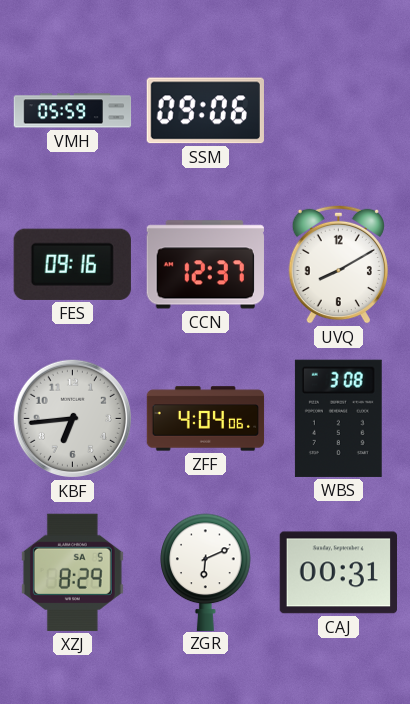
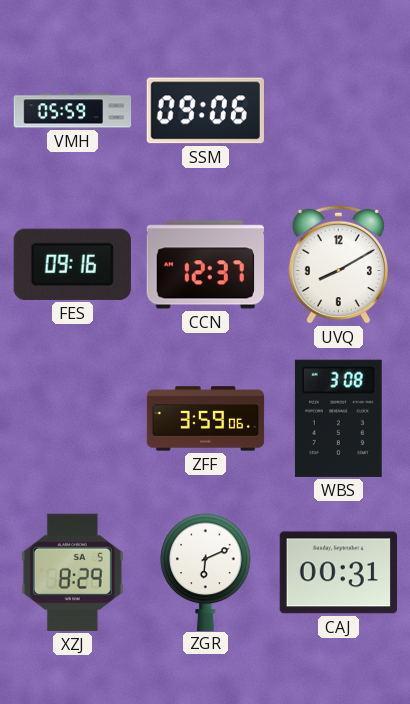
KBF: 6:44 -> none
ZFF: 4:04 -> 3:59
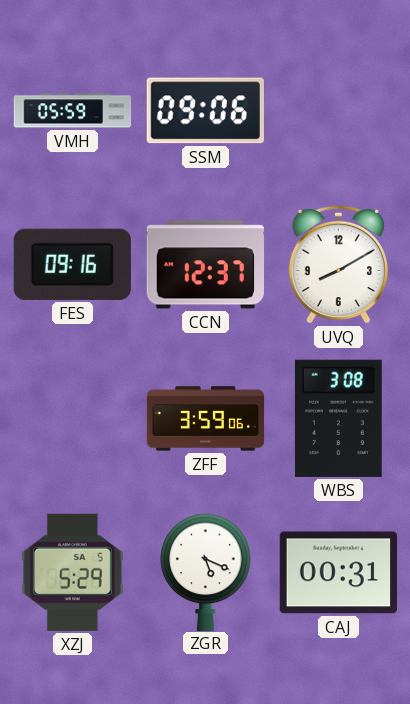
XZJ: 8:29 -> 5:29
ZGR: 6:11 -> 5:19
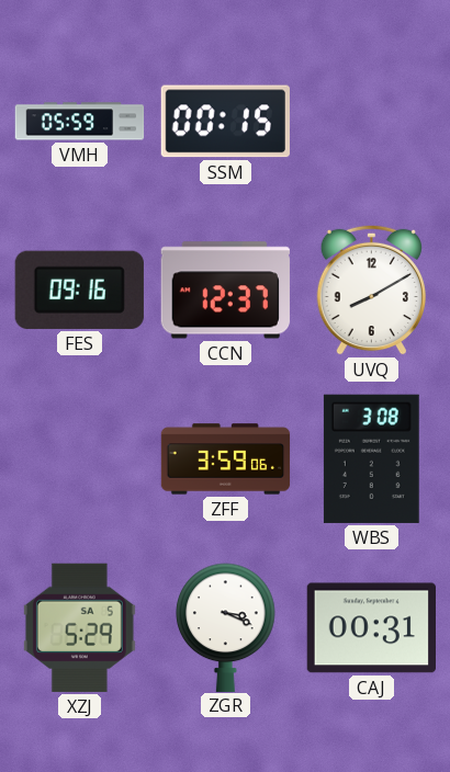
SSM: 09:06 -> 00:15
ZGR: 5:19 -> 3:19
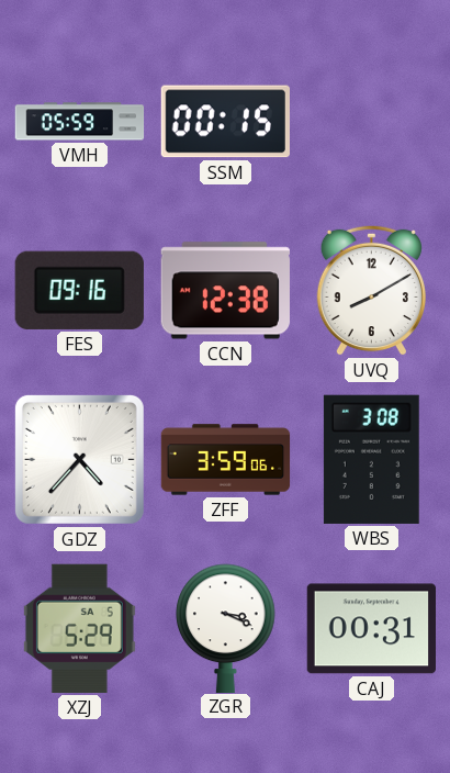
CCN: 12:37 -> 12:38
GDZ: none -> 4:37
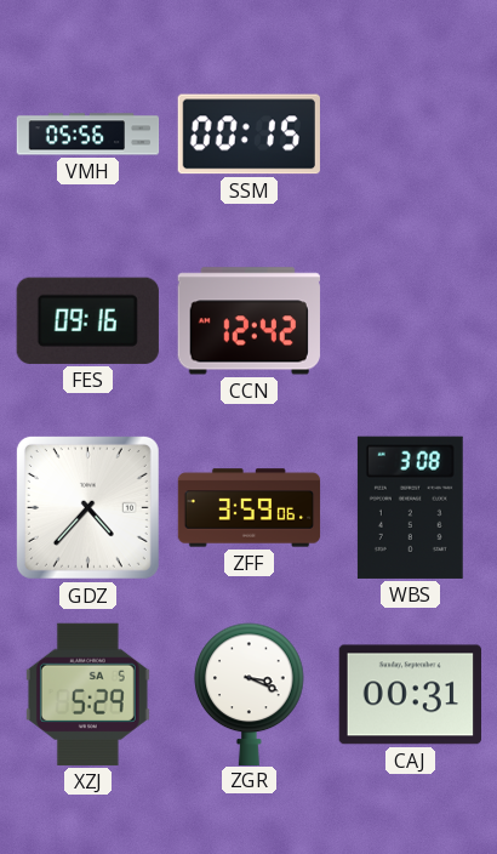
VMH: 05:59 -> 05:56
CCN: 12:38 -> 12:42
UVQ: 8:10 -> none
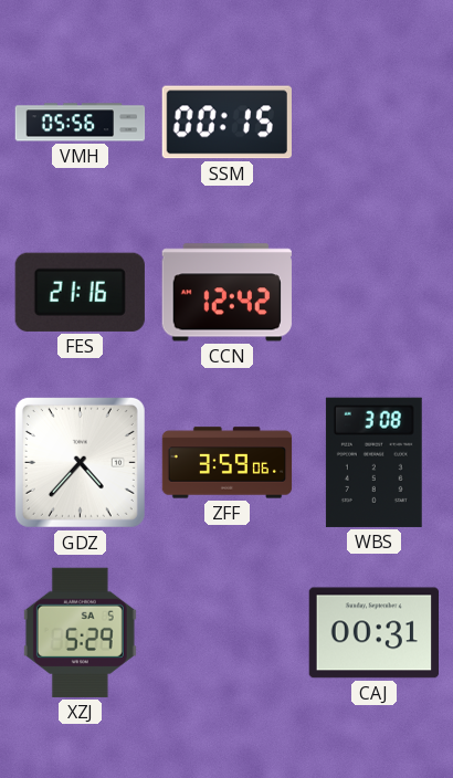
FES: 09:16 -> 21:16
ZGR: 3:19 -> none
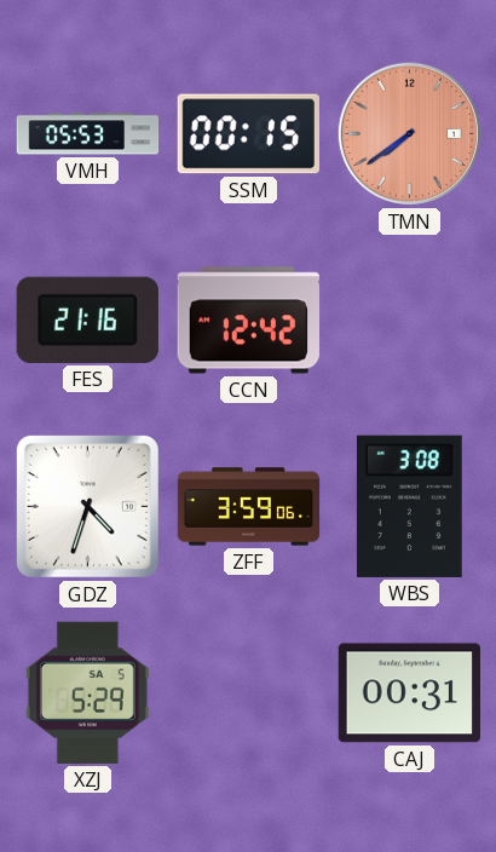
VMH: 05:56 -> 05:53
TMN: none -> 7:39
GDZ: 4:37 -> 4:33
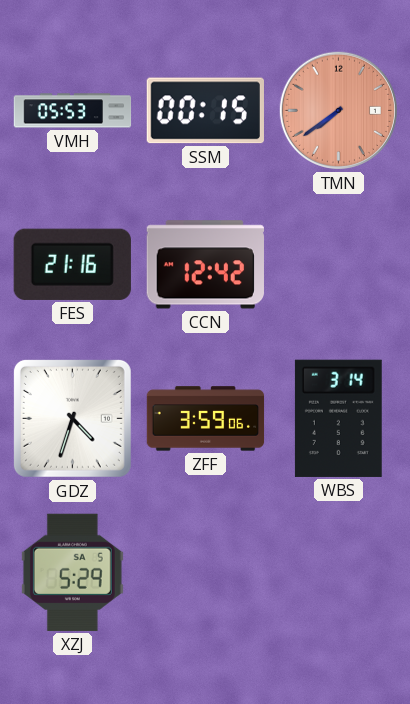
WBS: 3:08 -> 3:14
CAJ: 00:31 -> none
